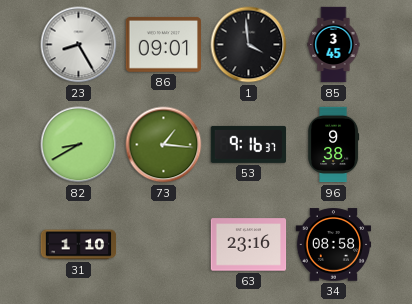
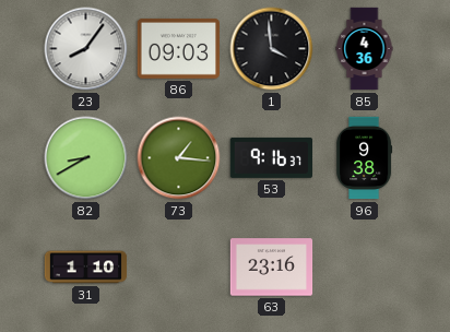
23: 8:25 -> 8:06
86: 09:01 -> 09:03
85: 3:45 -> 4:36
34: 08:58 -> none
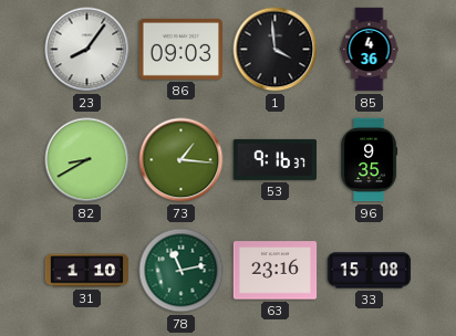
96: 9:38 -> 9:35
78: none -> 11:13
33: none -> 15:08
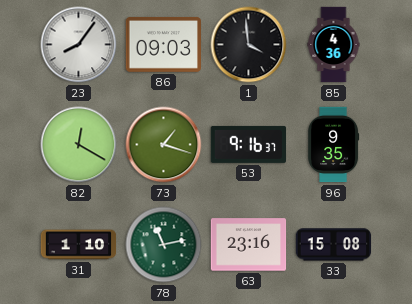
82: 8:40 -> 12:20
73: 1:16 -> 1:18
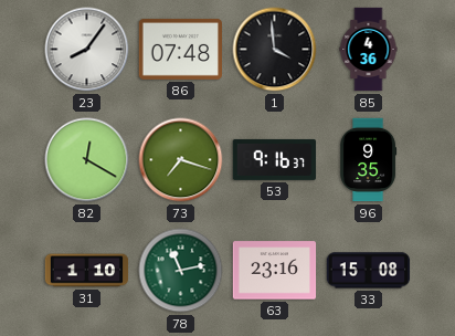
86: 09:03 -> 07:48
73: 1:18 -> 7:18
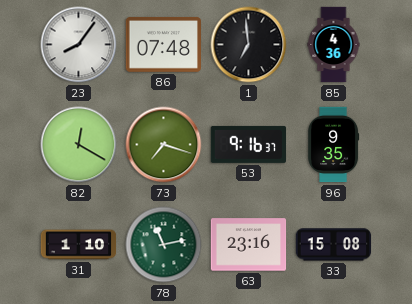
1: 3:59 -> 6:59
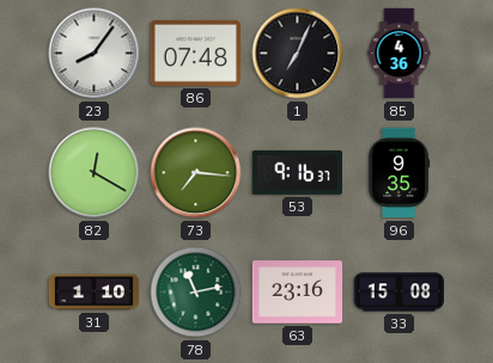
1: 6:59 -> 7:04
73: 7:18 -> 7:16
